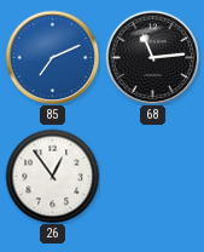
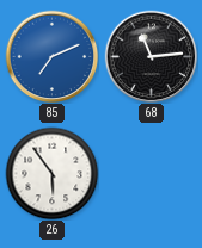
26: 12:54 -> 5:54
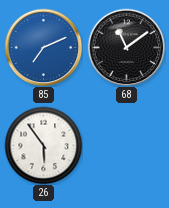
68: 11:14 -> 11:09
